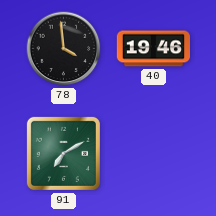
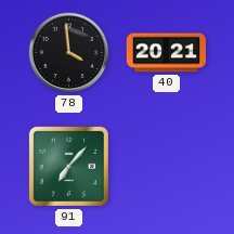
40: 19:46 -> 20:21
91: 7:10 -> 7:07
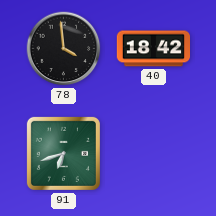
40: 20:21 -> 18:42
91: 7:07 -> 6:42
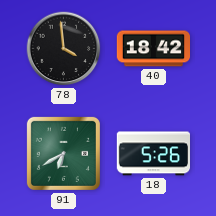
91: 6:42 -> 6:40
18: none -> 5:26
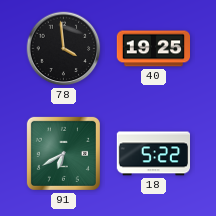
40: 18:42 -> 19:25
18: 5:26 -> 5:22
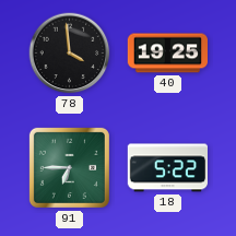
91: 6:40 -> 6:45
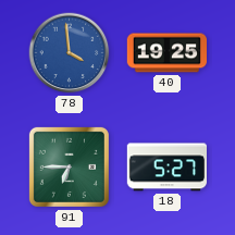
78 dial: black -> blue
18: 5:22 -> 5:27
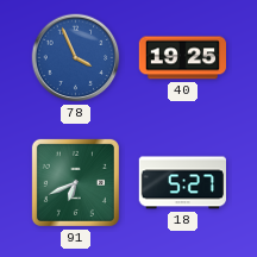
78: 3:59 -> 3:56
91: 6:45 -> 6:41
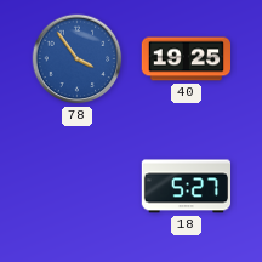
78: 3:56 -> 3:54
91: 6:41 -> none
